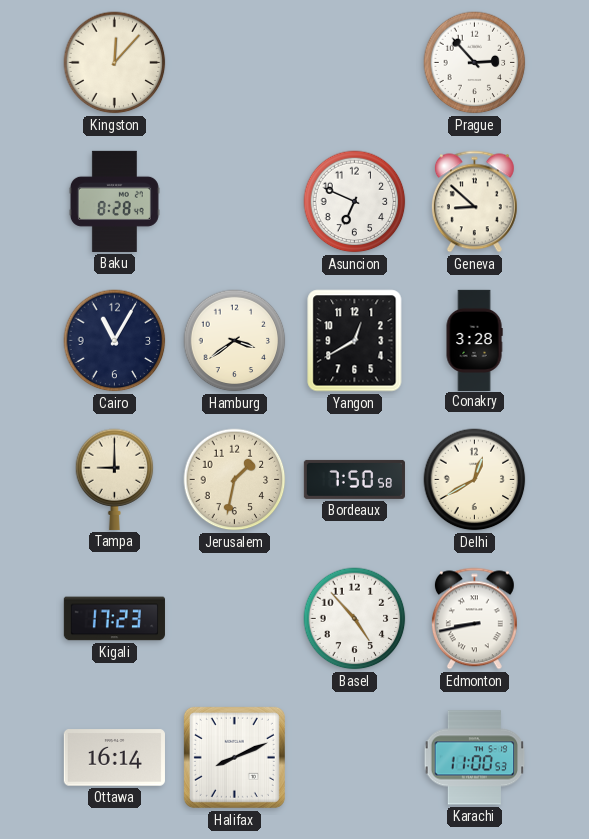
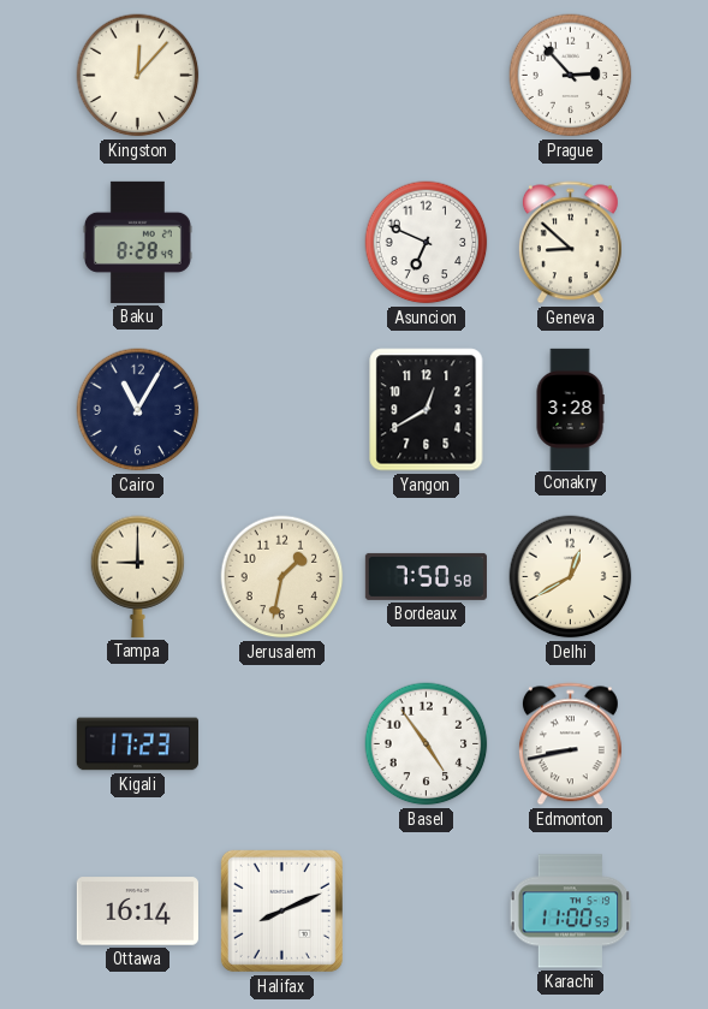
Hamburg: 3:39 -> none
Basel: 4:53 -> 4:54
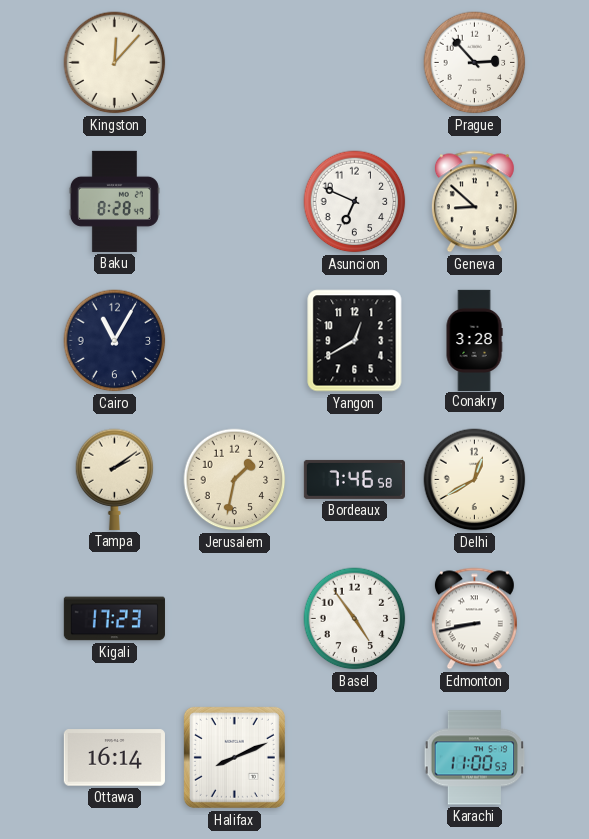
Tampa: 9:00 -> 2:09
Bordeaux: 7:50 -> 7:46
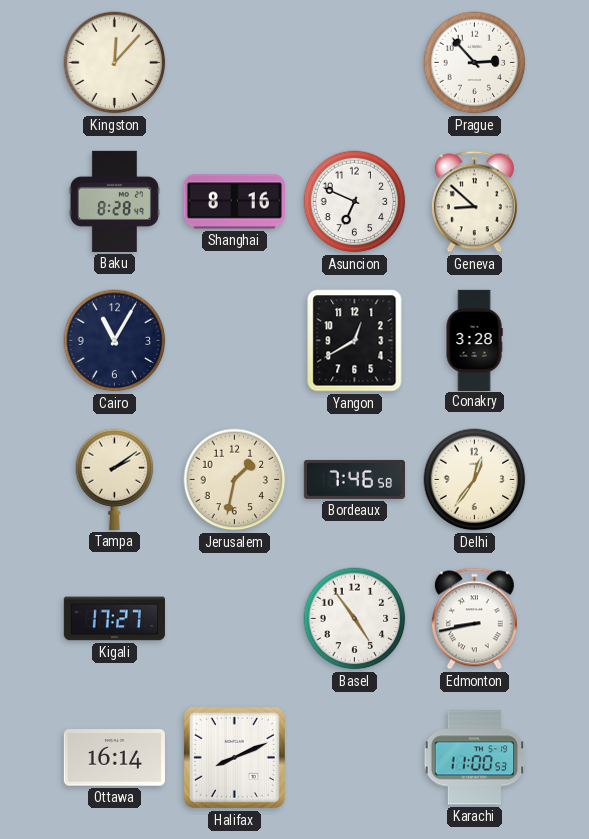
Shanghai: none -> 8:16
Delhi: 12:40 -> 12:36
Kigali: 17:23 -> 17:27
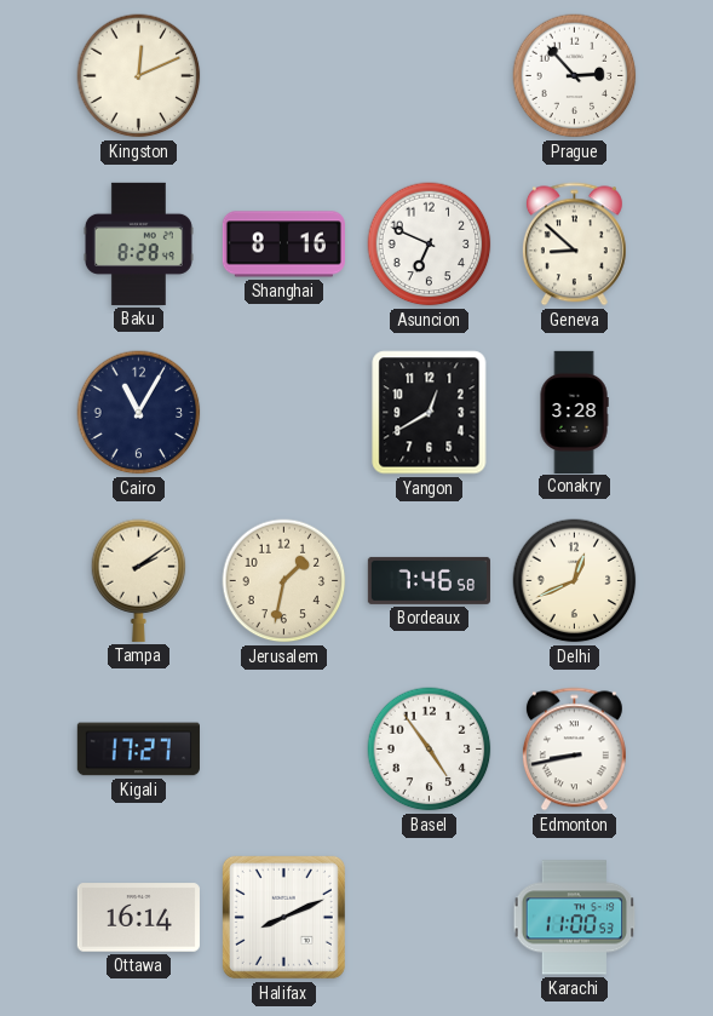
Kingston: 12:07 -> 12:11
Delhi: 12:36 -> 12:41
